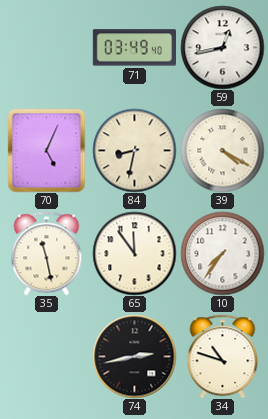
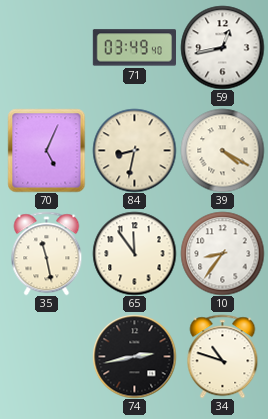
10: 7:36 -> 8:36
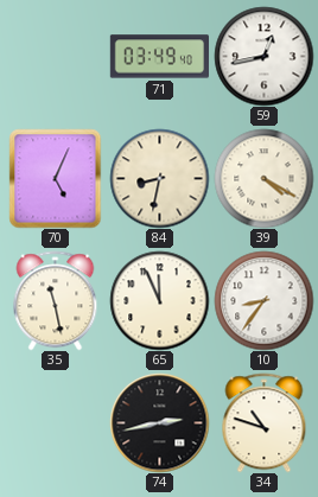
65: 11:54 -> 11:56
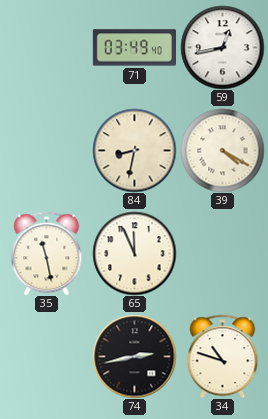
70: 5:04 -> none
10: 8:36 -> none
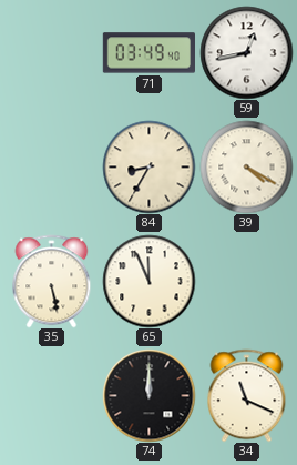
84: 8:32 -> 8:35
35: 11:28 -> 5:28
74: 2:43 -> 12:00
34: 10:48 -> 11:19
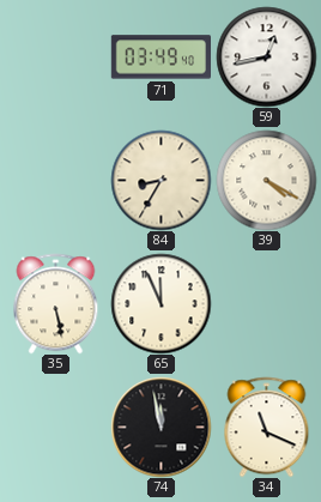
74: 12:00 -> 11:58
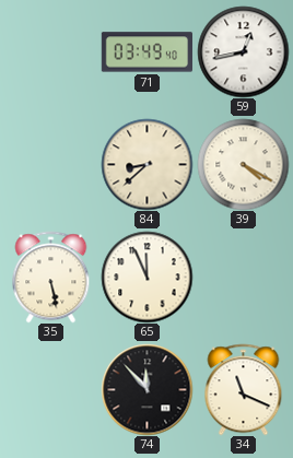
84: 8:35 -> 8:38
74: 11:58 -> 11:53
